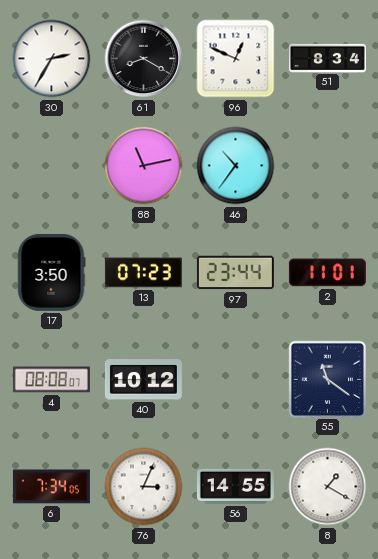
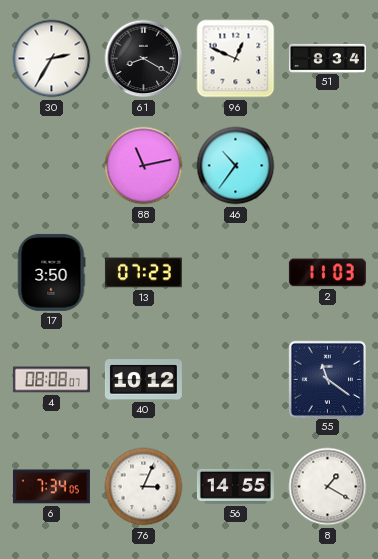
97: 23:44 -> none
2: 11:01 -> 11:03
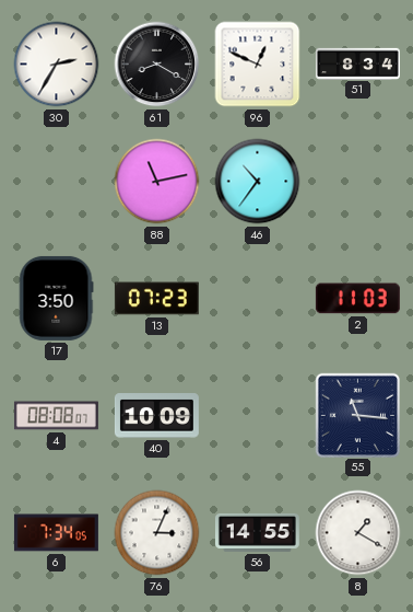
40: 10:12 -> 10:09
55: 11:21 -> 11:16
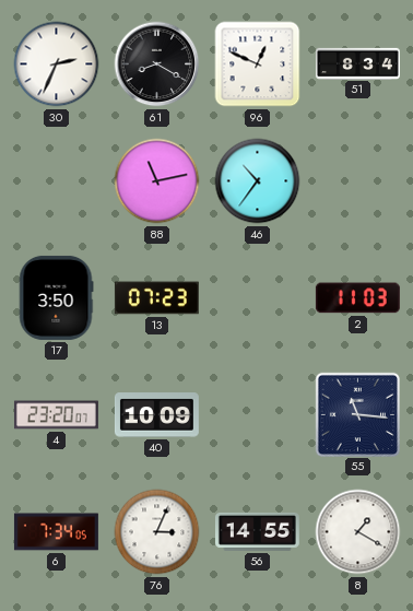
30: 2:35 -> 2:34
4: 08:08 -> 23:20
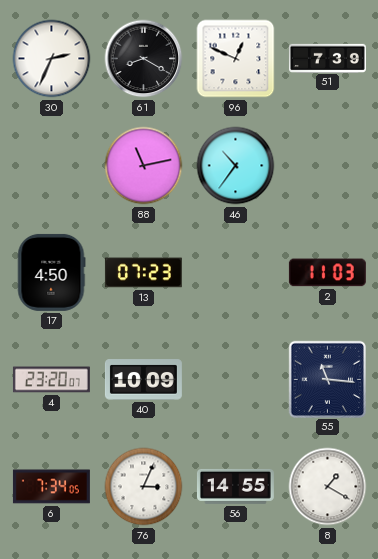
51: 8:34 -> 7:39
17: 3:50 -> 4:50
